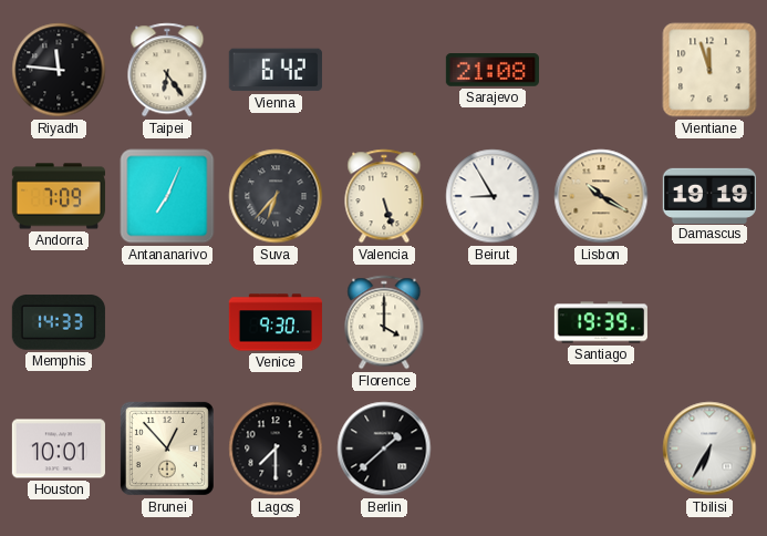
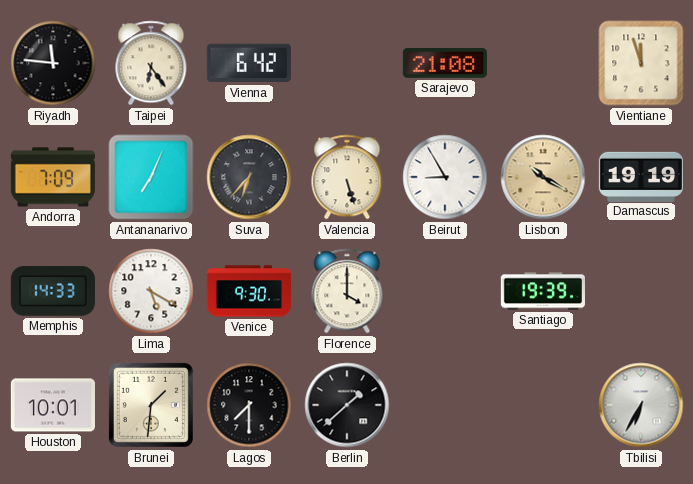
Lima: none -> 5:20
Brunei: 12:53 -> 1:31
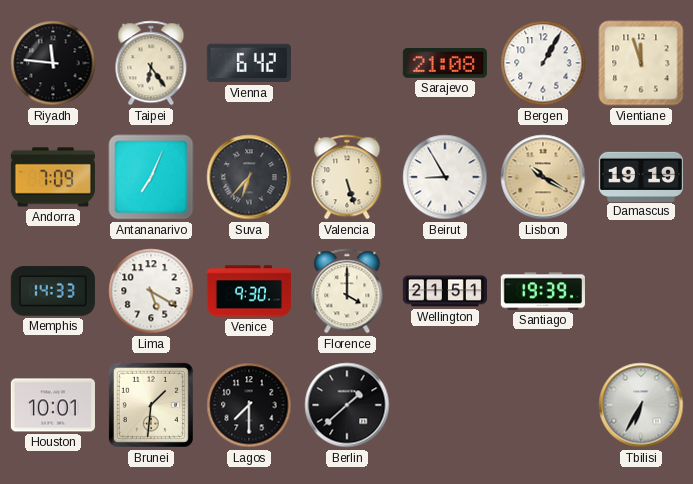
Bergen: none -> 1:05
Wellington: none -> 21:51
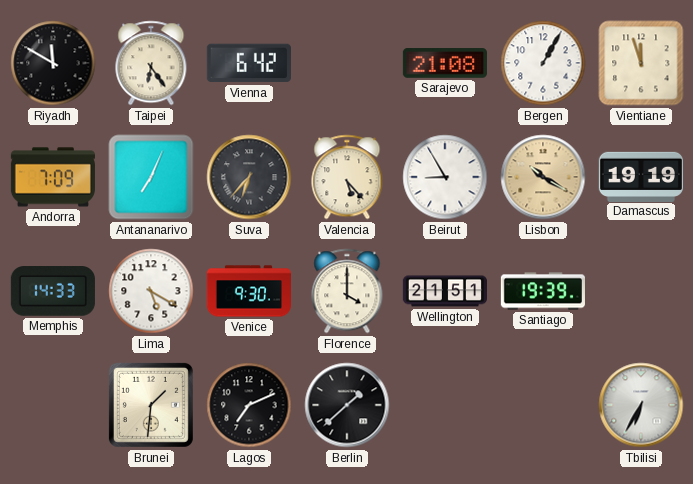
Riyadh: 11:46 -> 11:50
Valencia: 5:27 -> 5:23
Houston: 10:01 -> none
Lagos: 7:30 -> 7:11
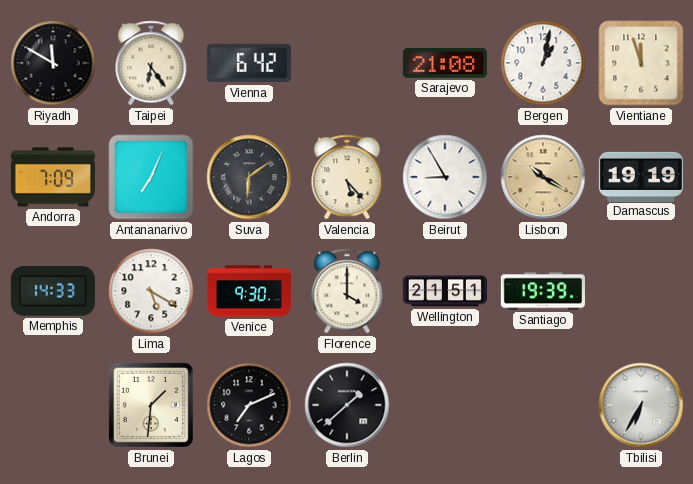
Bergen: 1:05 -> 1:02
Suva: 6:37 -> 6:09
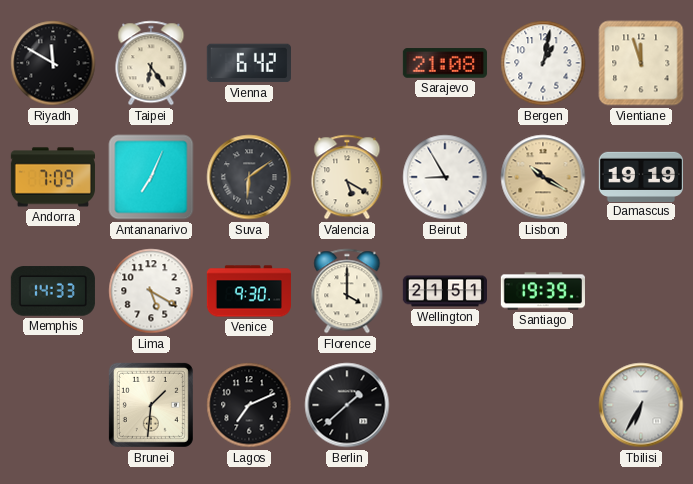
Valencia: 5:23 -> 5:20
